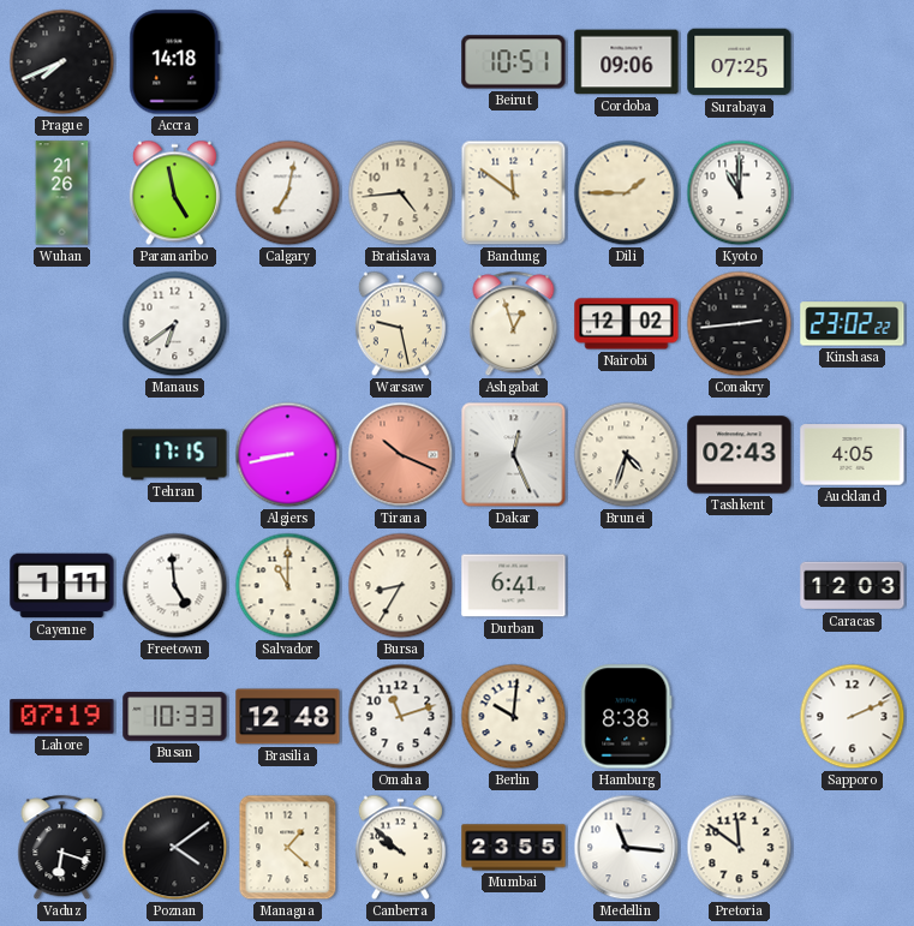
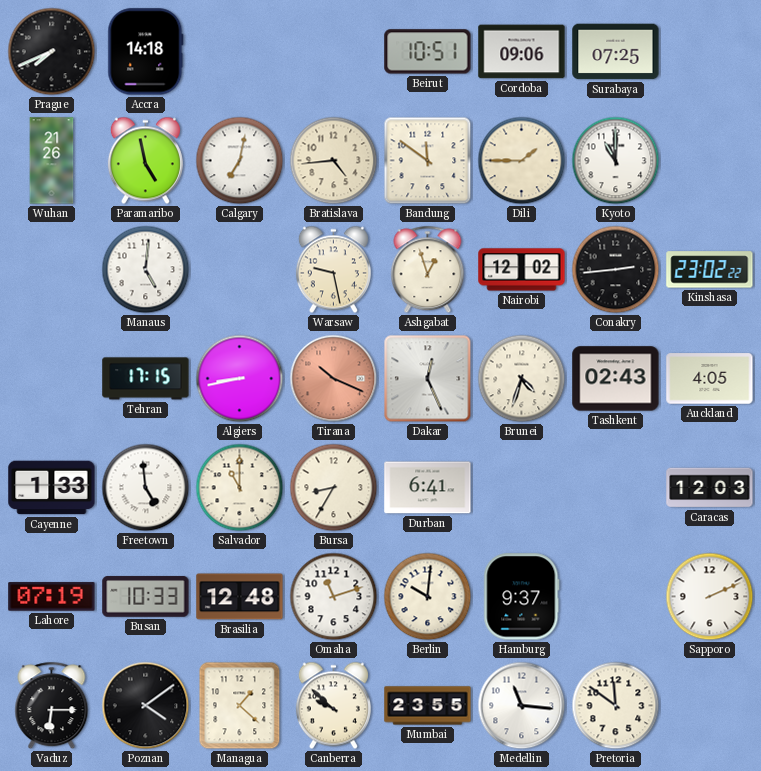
Manaus: 6:39 -> 5:01
Cayenne: 1:11 -> 1:33
Hamburg: 8:38 -> 9:37
Vaduz: 6:18 -> 6:15
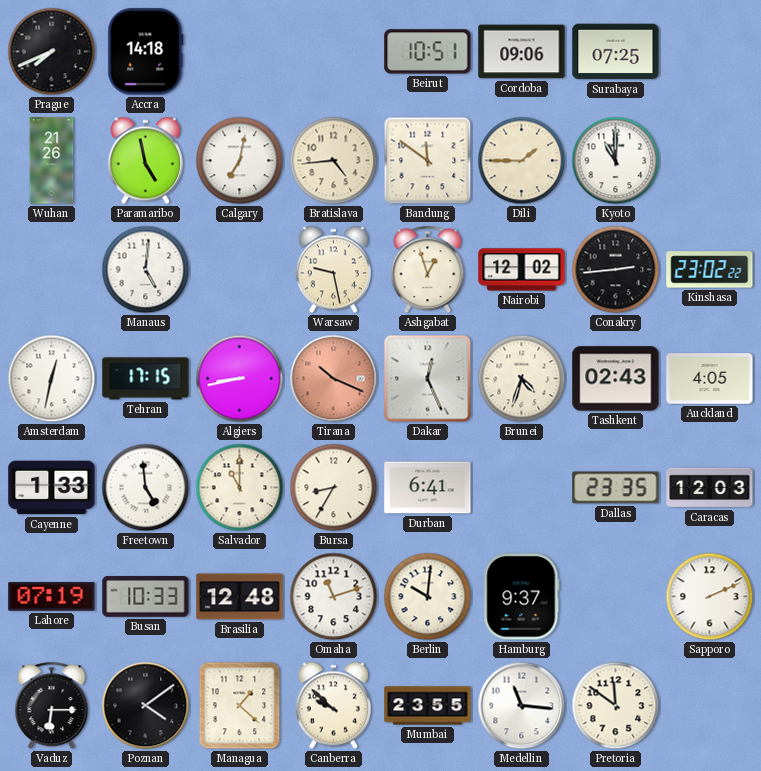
Amsterdam: none -> 12:32
Dallas: none -> 23:35
